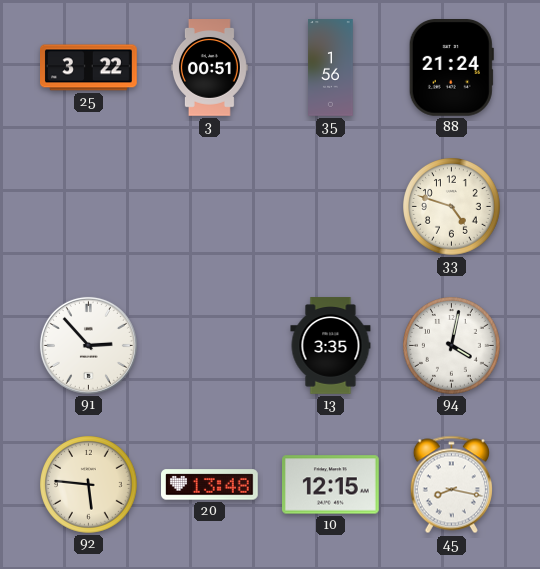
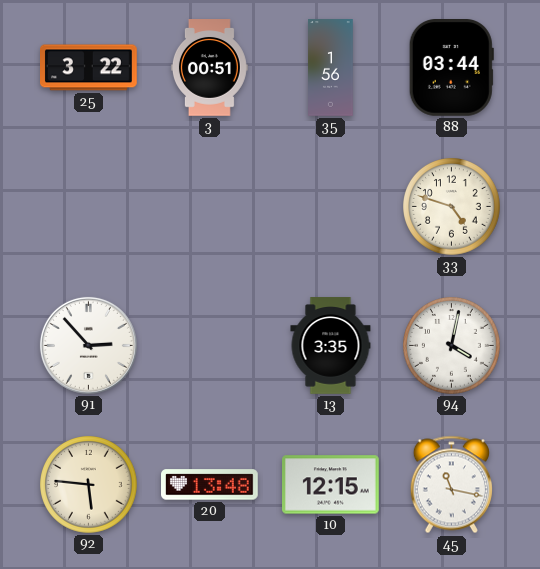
88: 21:24 -> 03:44
45: 8:17 -> 11:17
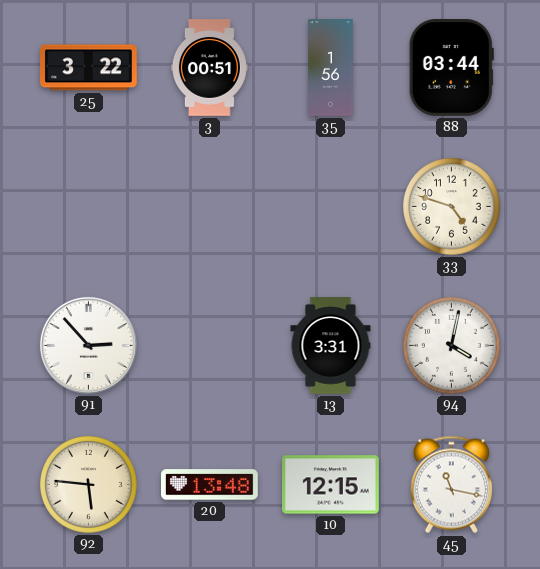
13: 3:35 -> 3:31
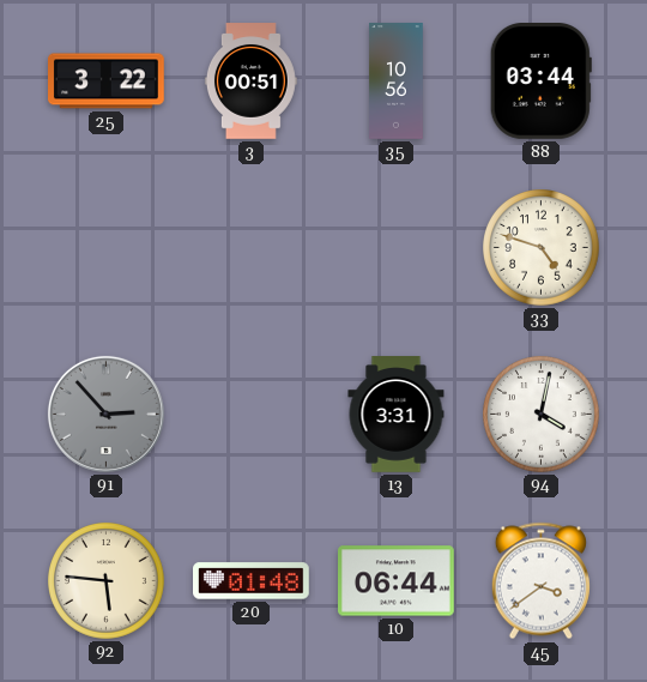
35: 1:56 -> 10:56
91 dial: white -> grey
20: 13:48 -> 01:48
10: 12:15 -> 06:44
45: 11:17 -> 3:39
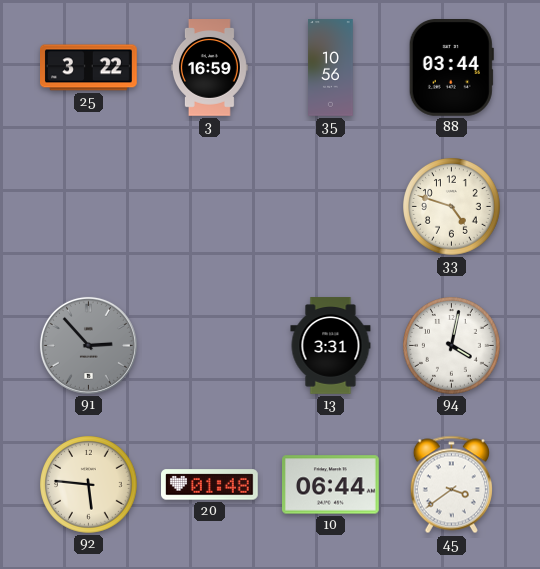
3: 00:51 -> 16:59
